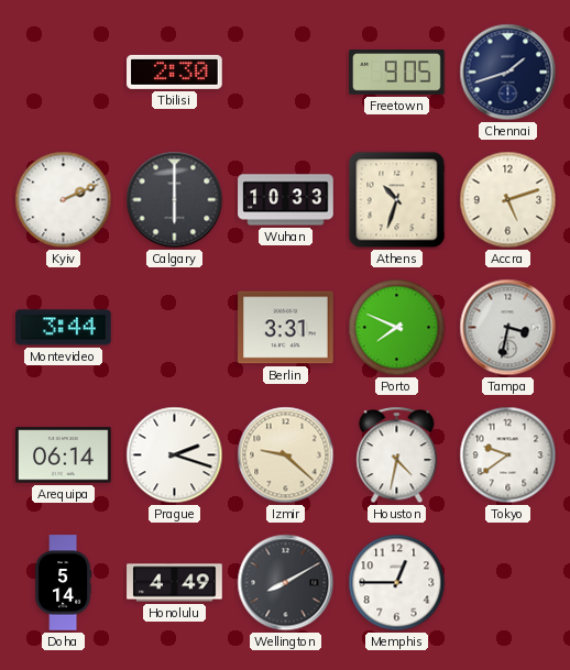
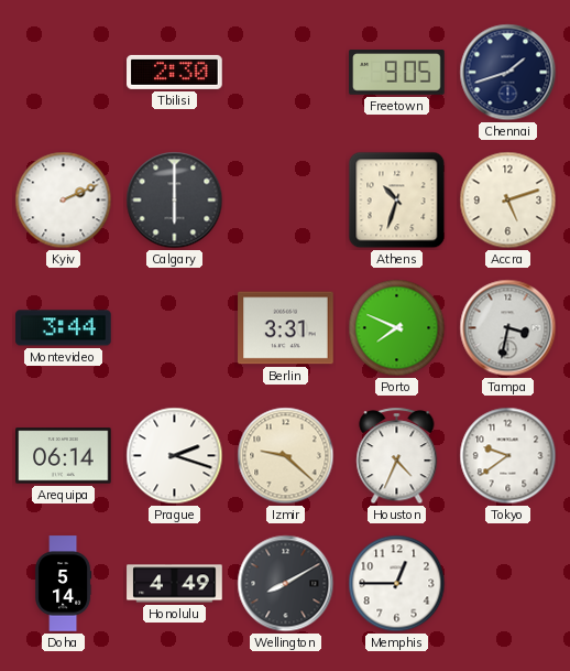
Wuhan: 10:33 -> none
Houston: 4:32 -> 4:34
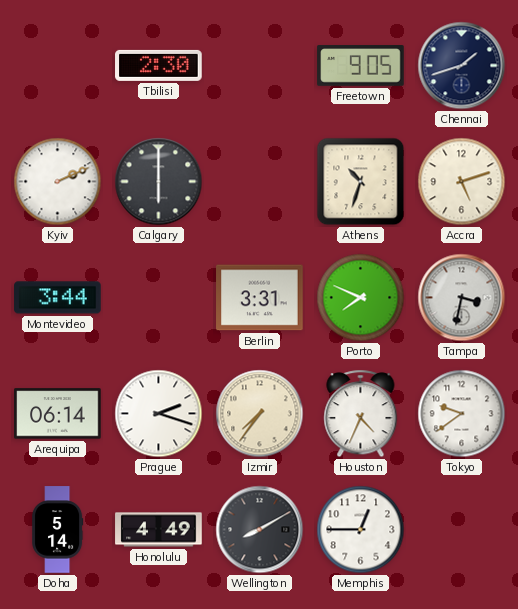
Izmir: 9:22 -> 7:36
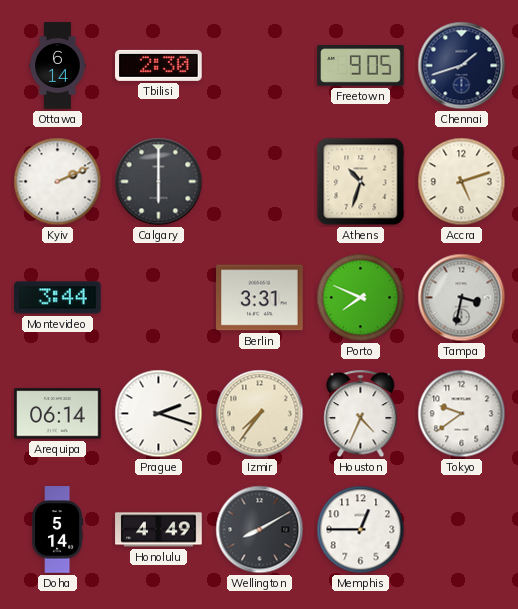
Ottawa: none -> 6:14
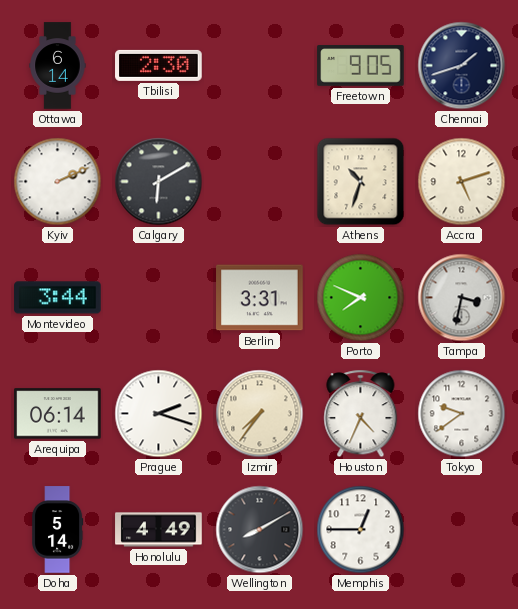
Calgary: 6:00 -> 6:10
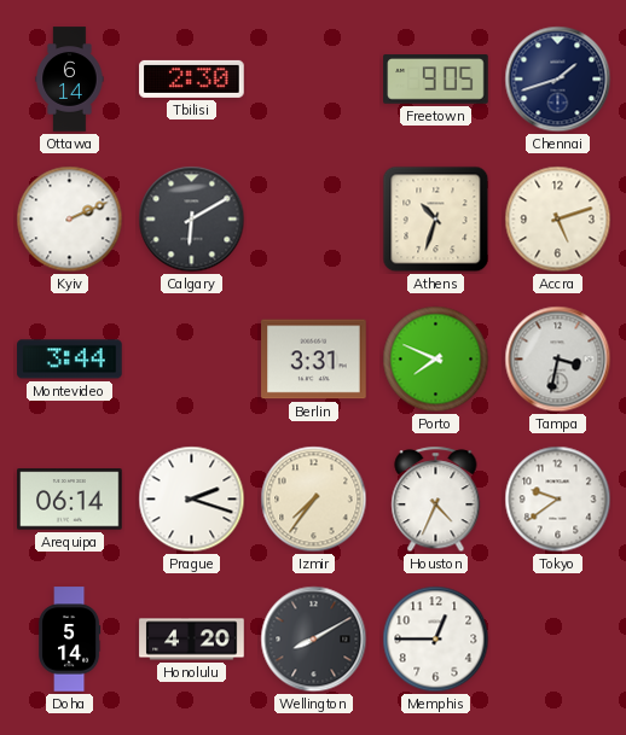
Honolulu: 4:49 -> 4:20
